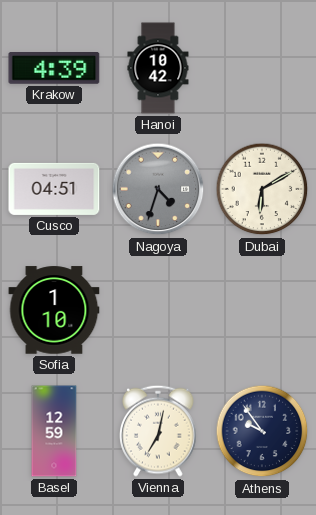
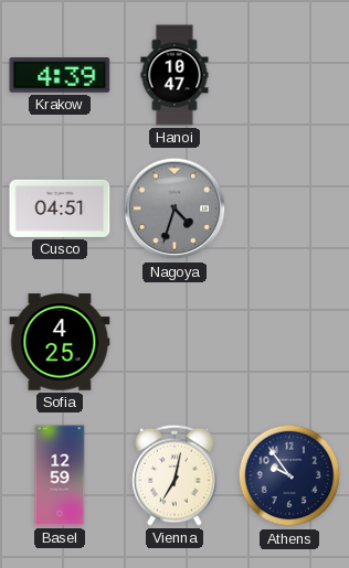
Hanoi: 10:42 -> 10:47
Dubai: 6:10 -> none
Sofia: 1:10 -> 4:25
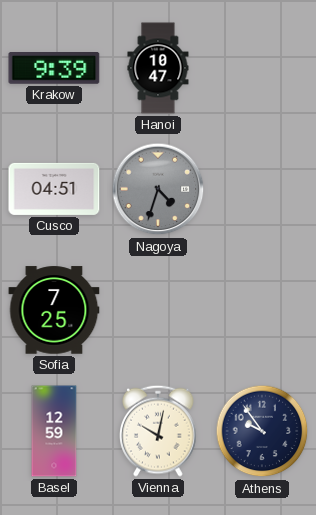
Krakow: 4:39 -> 9:39
Sofia: 4:25 -> 7:25
Vienna: 7:02 -> 10:02
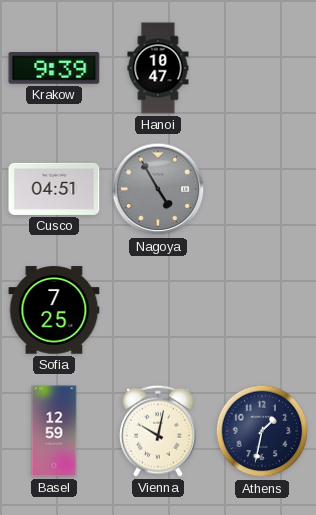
Nagoya: 4:33 -> 4:55
Athens: 9:54 -> 1:32
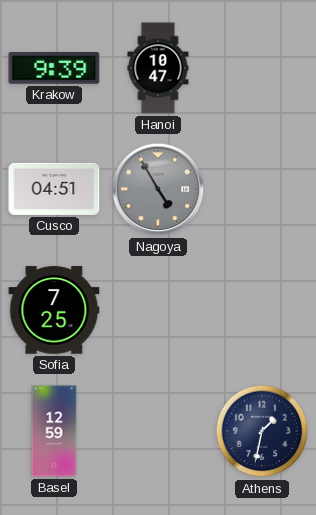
Vienna: 10:02 -> none
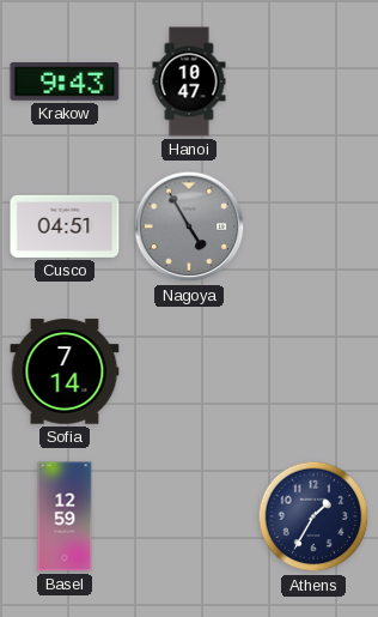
Krakow: 9:39 -> 9:43
Sofia: 7:25 -> 7:14
Athens: 1:32 -> 1:35
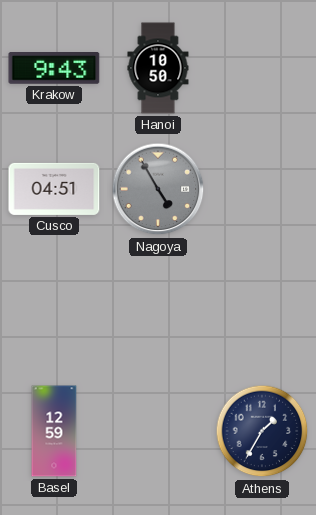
Hanoi: 10:47 -> 10:50
Sofia: 7:14 -> none
